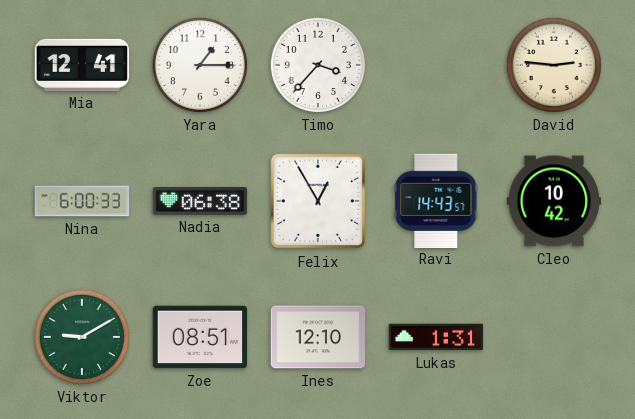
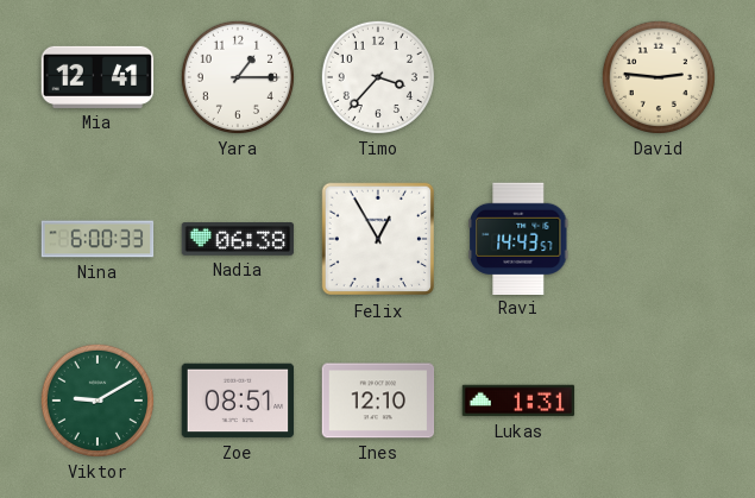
Cleo: 10:42 -> none
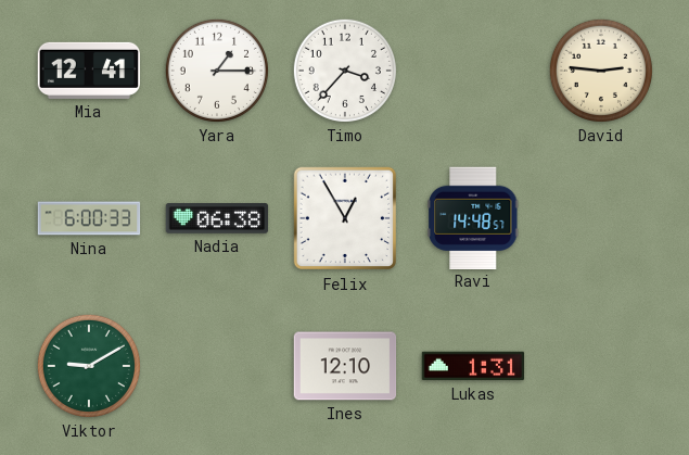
Ravi: 14:43 -> 14:48
Zoe: 08:51 -> none
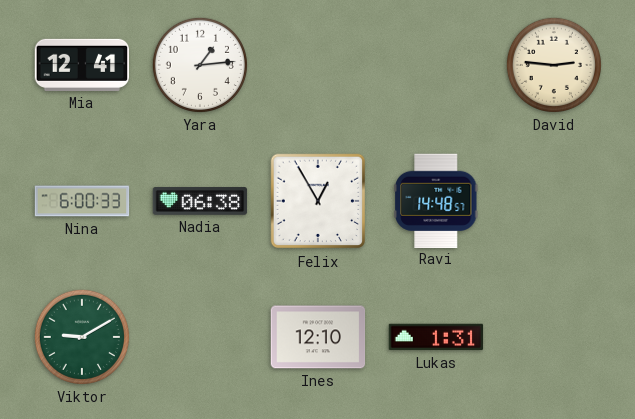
Yara: 1:15 -> 1:14
Timo: 3:37 -> none
